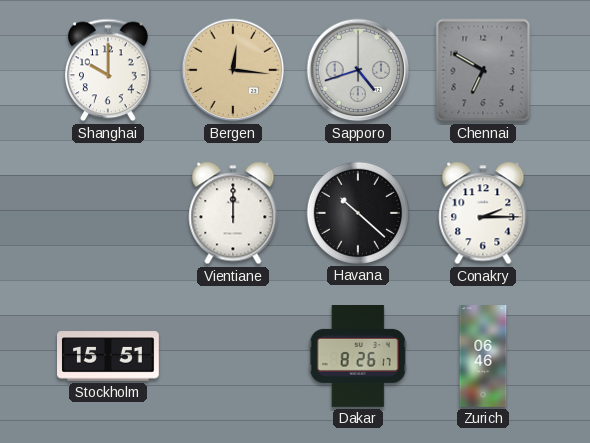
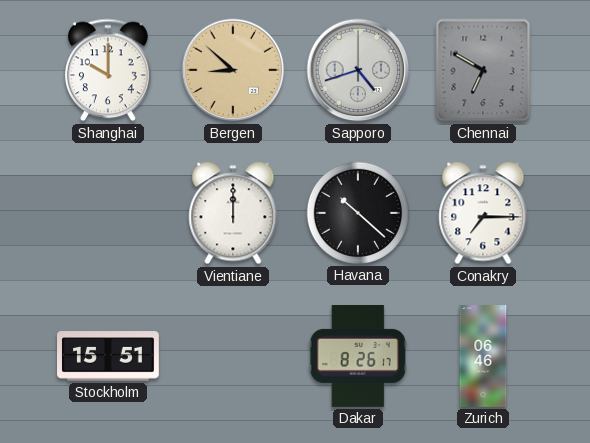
Bergen: 12:16 -> 8:52
Conakry: 2:15 -> 7:15
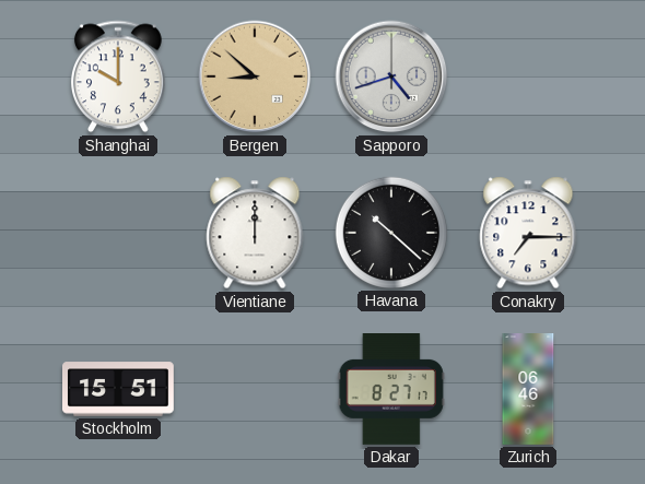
Chennai: 6:50 -> none
Dakar: 8:26 -> 8:27
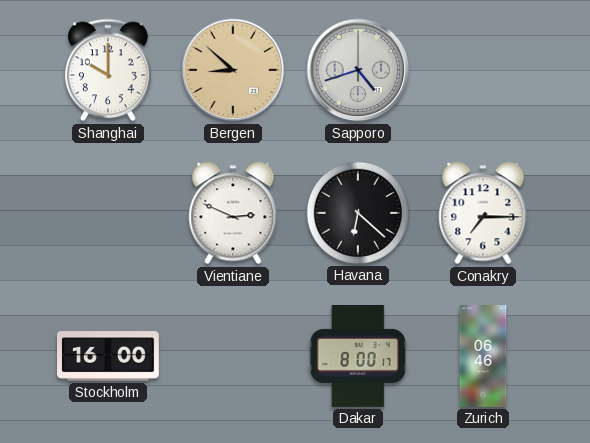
Vientiane: 12:00 -> 2:49
Havana: 10:22 -> 6:22
Stockholm: 15:51 -> 16:00
Dakar: 8:27 -> 8:00
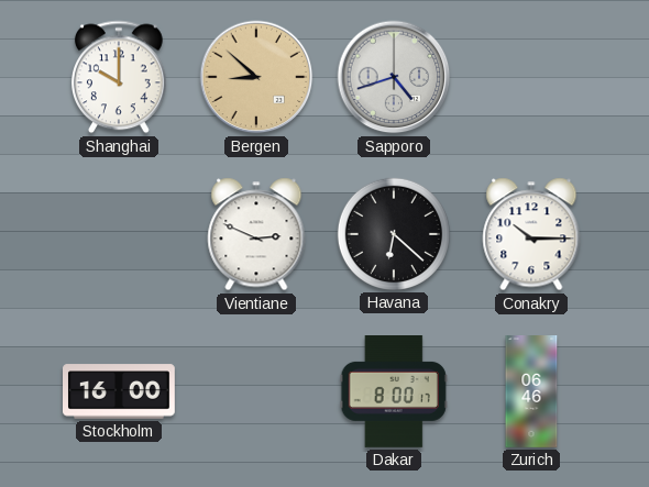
Conakry: 7:15 -> 10:15
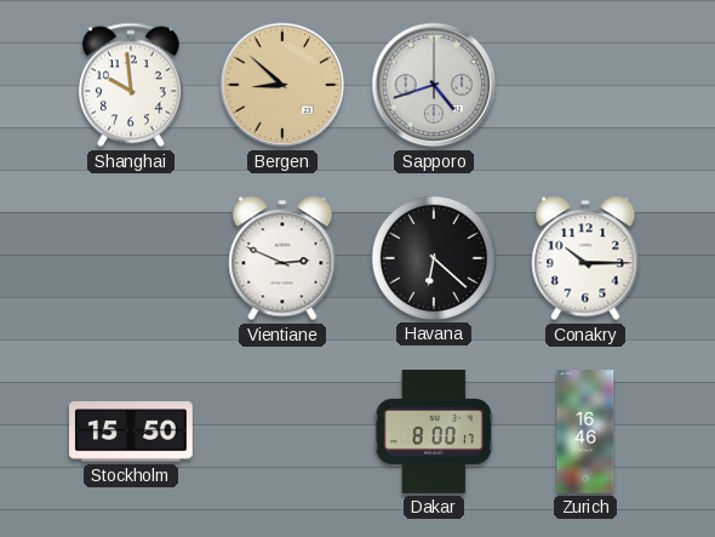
Shanghai: 10:00 -> 9:59
Stockholm: 16:00 -> 15:50
Zurich: 06:46 -> 16:46
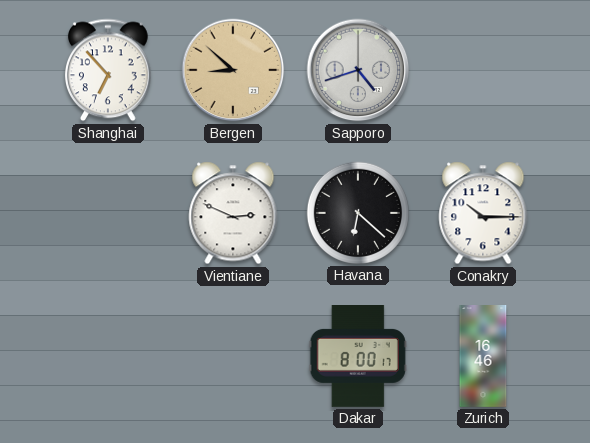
Shanghai: 9:59 -> 6:53
Stockholm: 15:50 -> none
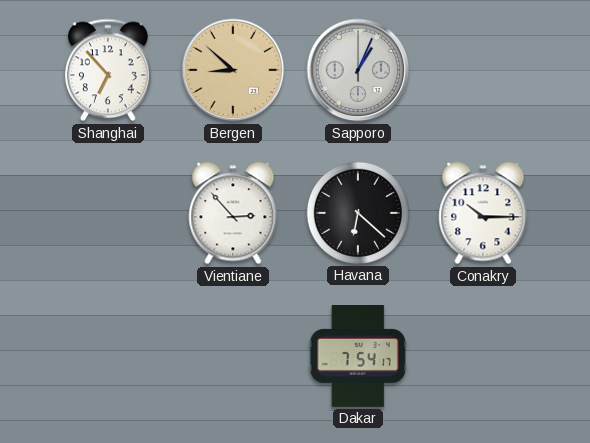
Sapporo: 4:42 -> 1:04
Vientiane: 2:49 -> 2:53
Dakar: 8:00 -> 7:54
Zurich: 16:46 -> none
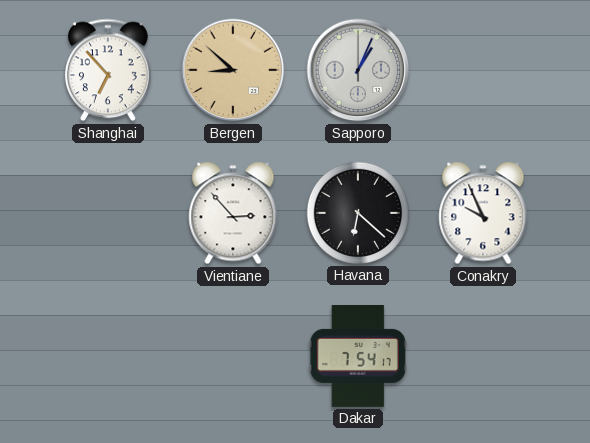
Conakry: 10:15 -> 9:56
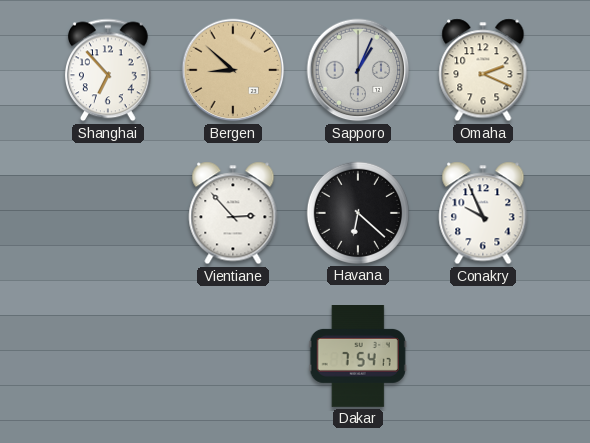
Omaha: none -> 2:19
